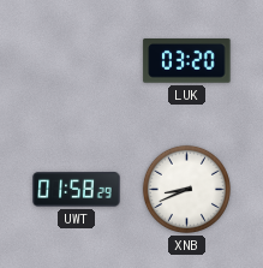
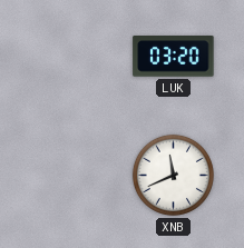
UWT: 01:58 -> none
XNB: 8:41 -> 11:41
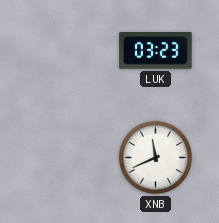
LUK: 03:20 -> 03:23
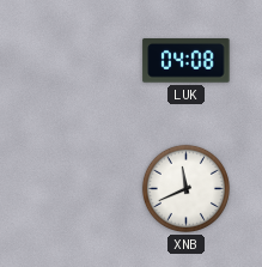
LUK: 03:23 -> 04:08
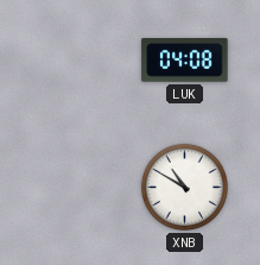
XNB: 11:41 -> 10:50
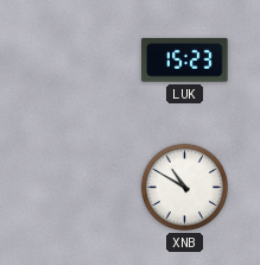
LUK: 04:08 -> 15:23
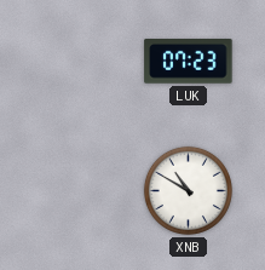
LUK: 15:23 -> 07:23
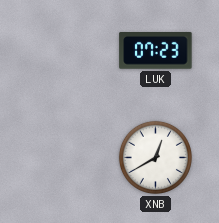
XNB: 10:50 -> 12:40
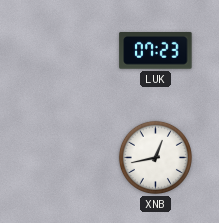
XNB: 12:40 -> 12:43
